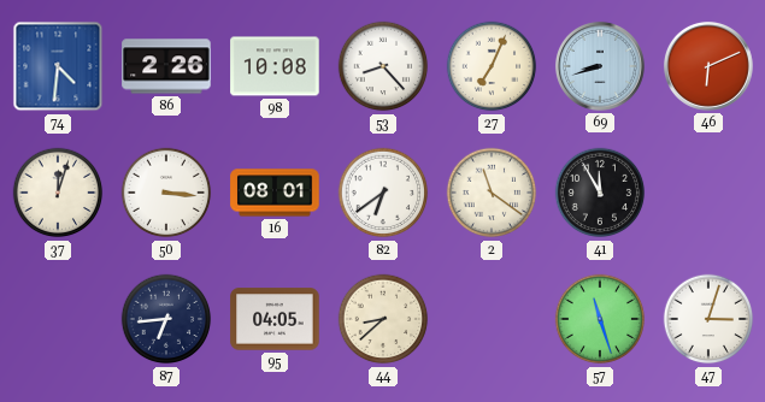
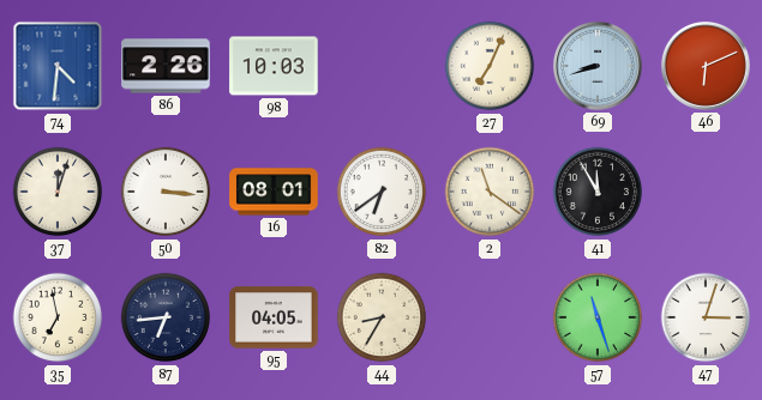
98: 10:08 -> 10:03
53: 8:23 -> none
35: none -> 6:58
44: 8:38 -> 8:35
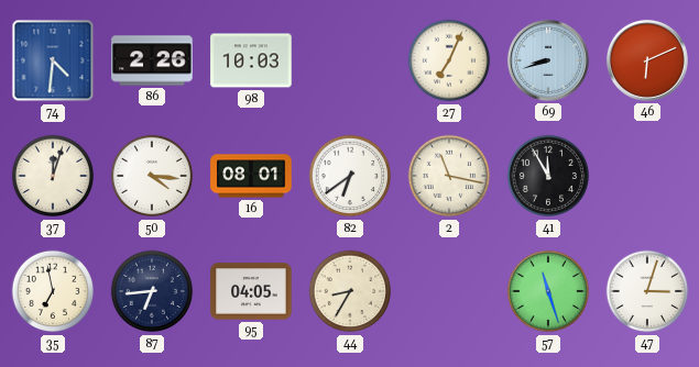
50: 3:16 -> 4:16
2: 11:21 -> 11:17
